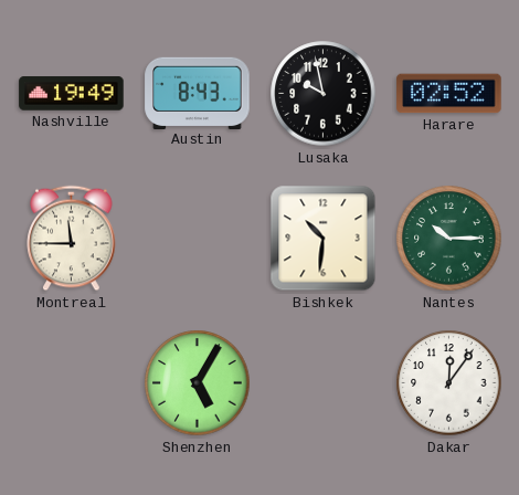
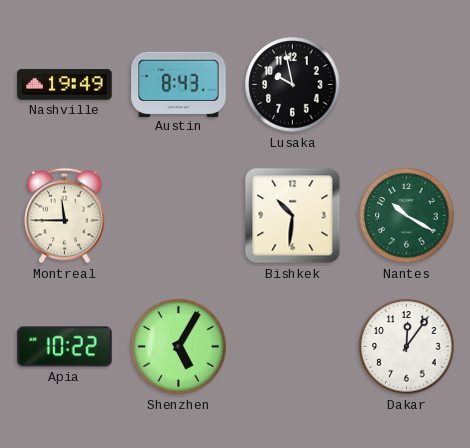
Harare: 02:52 -> none
Nantes: 10:15 -> 10:20
Apia: none -> 10:22
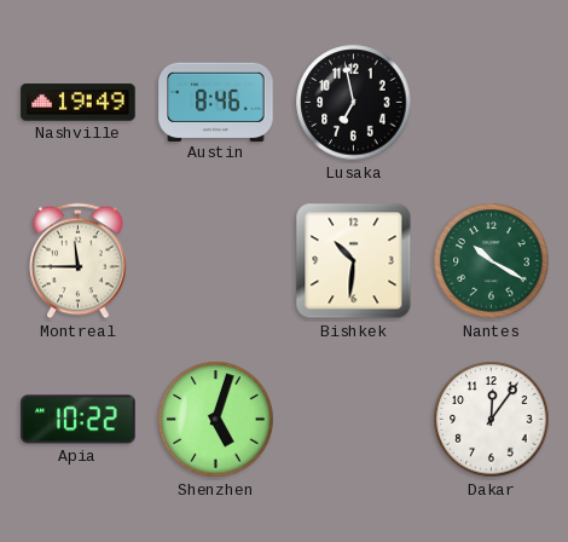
Austin: 8:43 -> 8:46
Lusaka: 9:58 -> 6:58
Shenzhen: 5:05 -> 5:03
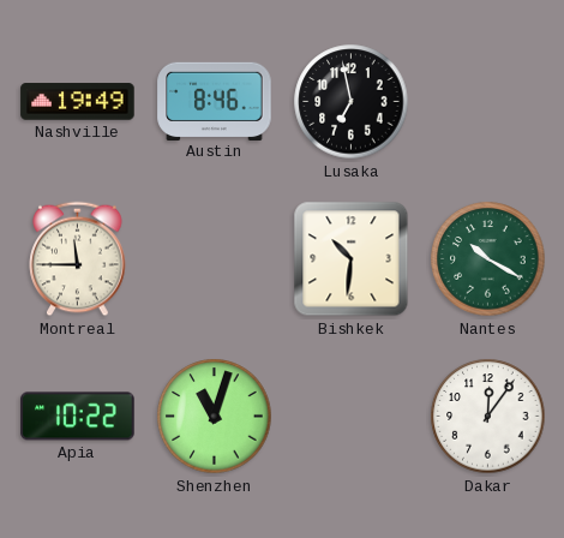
Shenzhen: 5:03 -> 11:03
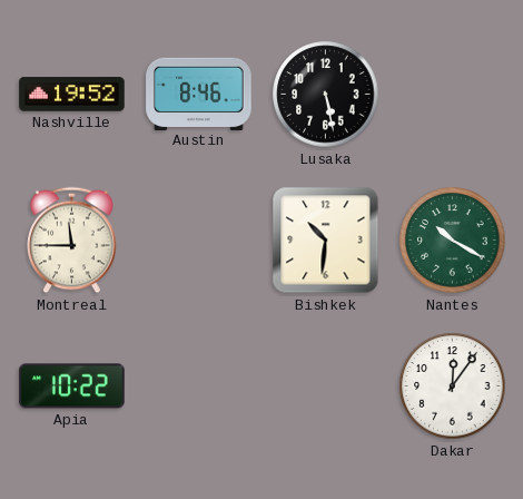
Nashville: 19:49 -> 19:52
Lusaka: 6:58 -> 5:28
Shenzhen: 11:03 -> none
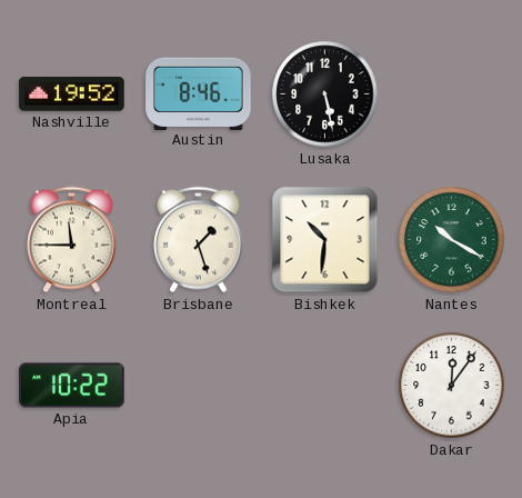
Brisbane: none -> 1:27
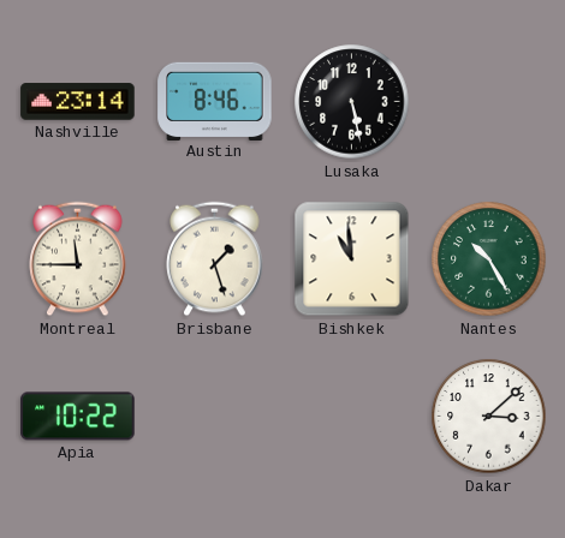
Nashville: 19:52 -> 23:14
Bishkek: 10:31 -> 10:59
Nantes: 10:20 -> 10:25
Dakar: 12:06 -> 3:08
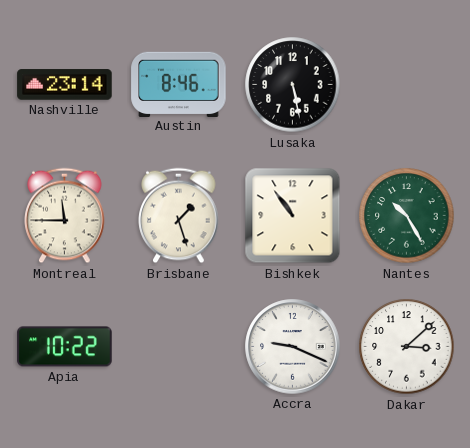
Bishkek: 10:59 -> 10:54
Accra: none -> 9:19
